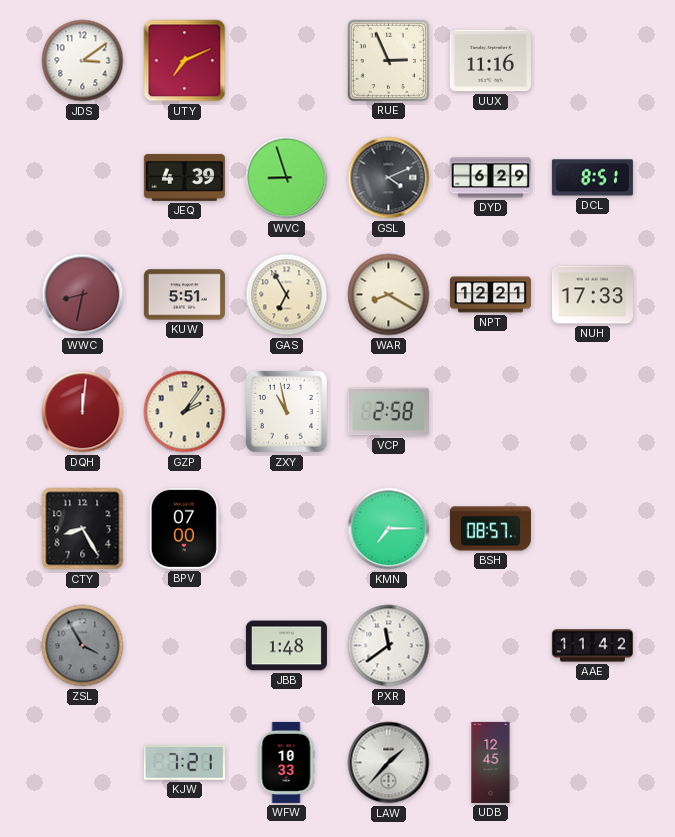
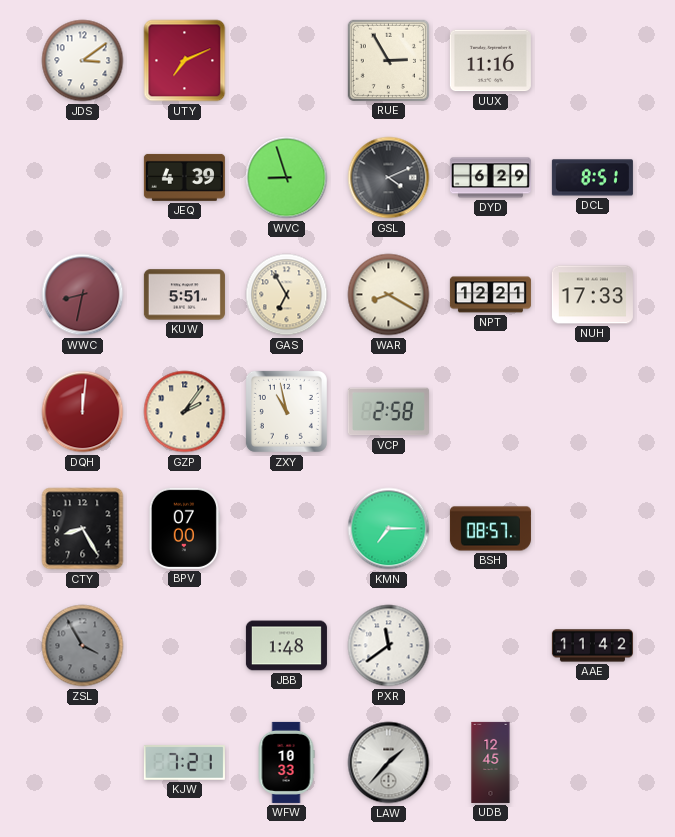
RUE: 2:56 -> 2:55
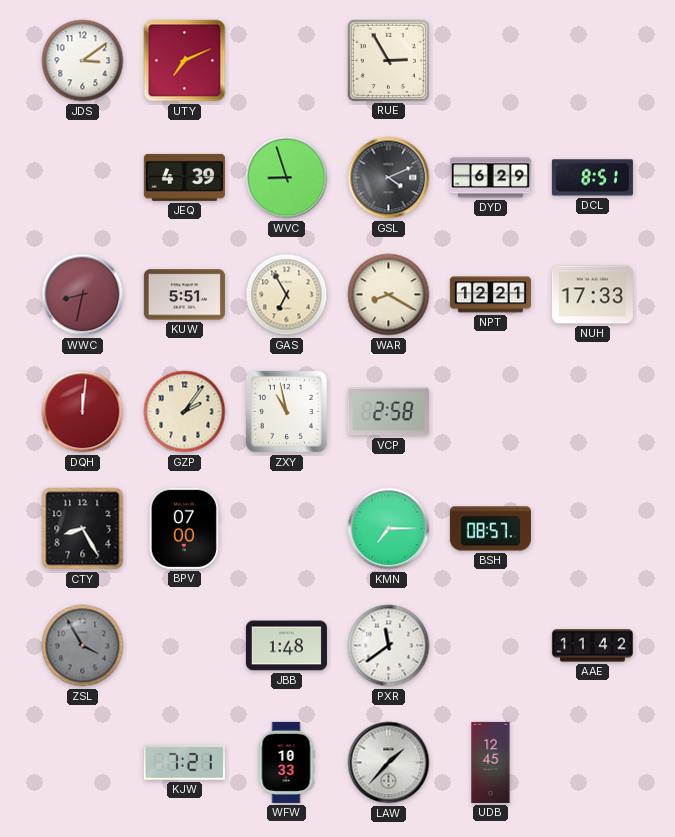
UUX: 11:16 -> none
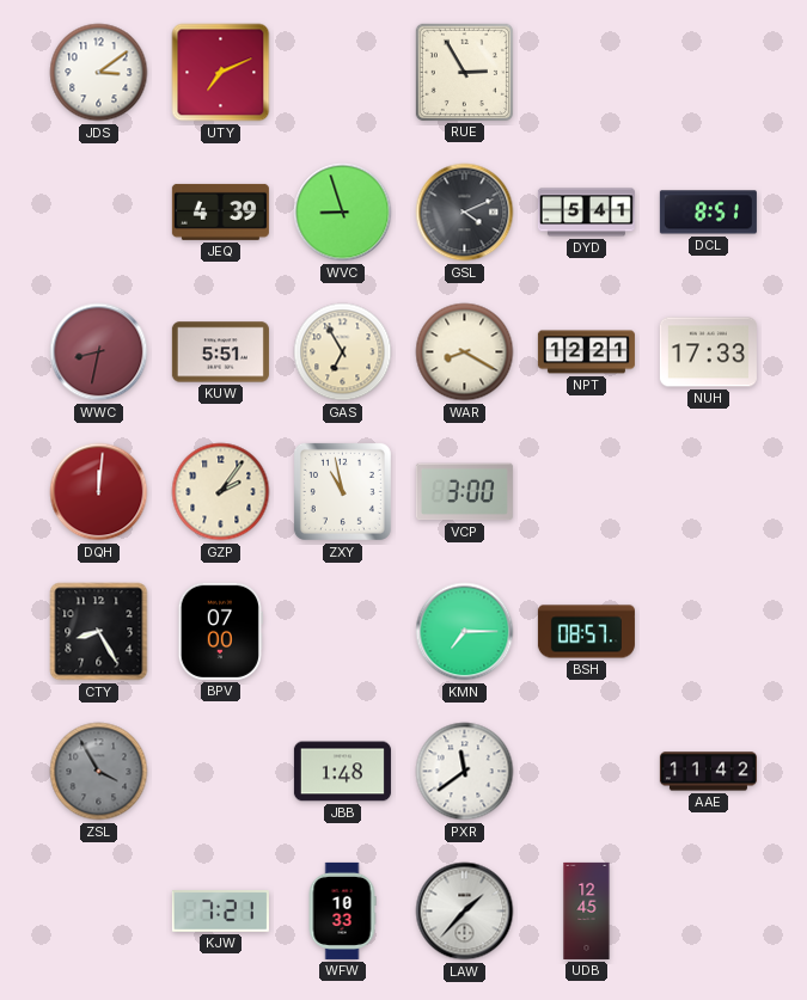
DYD: 6:29 -> 5:41
VCP: 2:58 -> 3:00
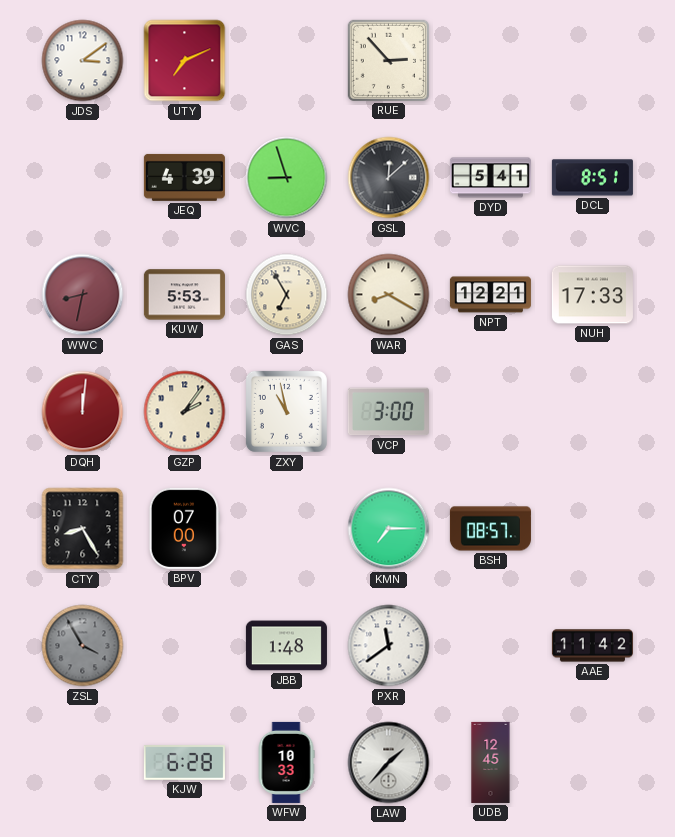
RUE: 2:55 -> 2:53
GSL: 4:11 -> 12:08
KUW: 5:51 -> 5:53
KJW: 7:21 -> 6:28
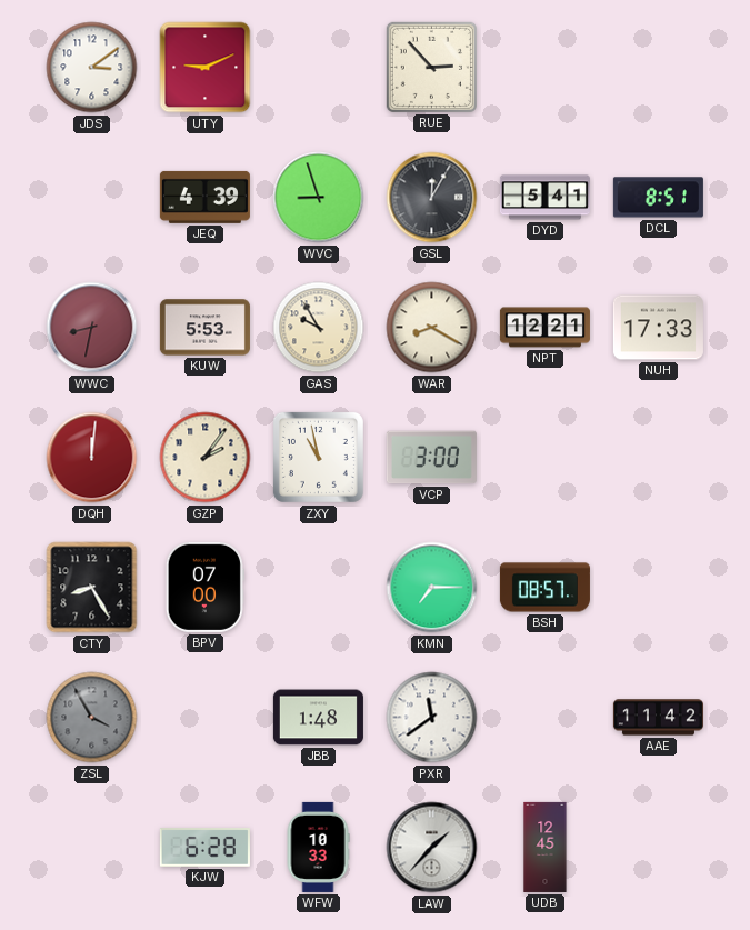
UTY: 7:11 -> 9:11
GSL: 12:08 -> 12:05
GAS: 6:55 -> 9:55
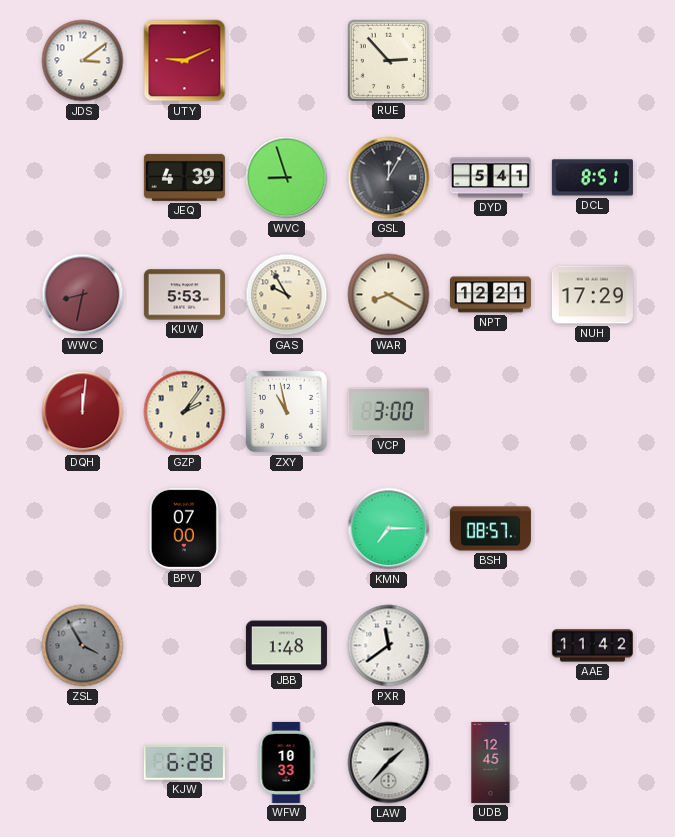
NUH: 17:33 -> 17:29
CTY: 8:25 -> none
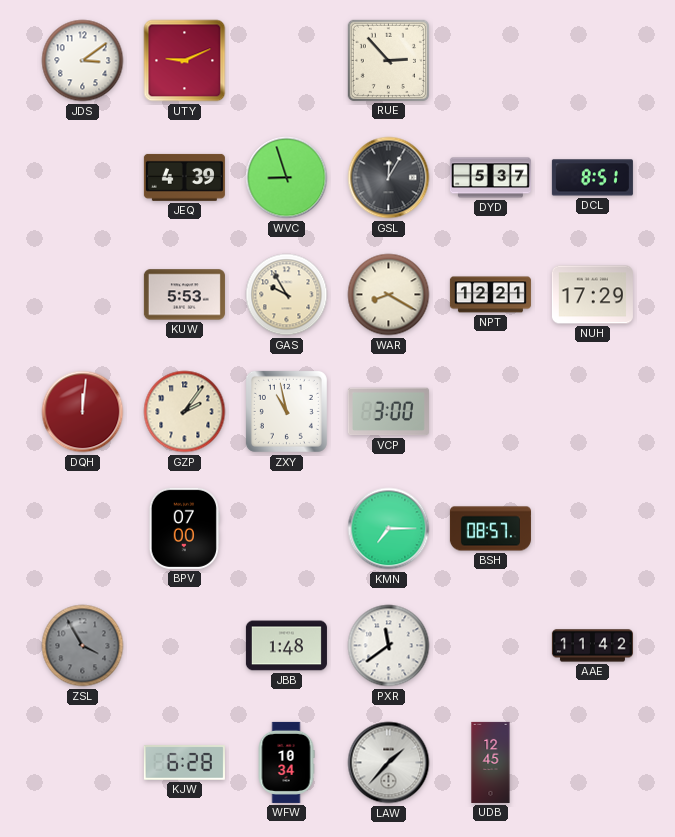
DYD: 5:41 -> 5:37
WWC: 8:32 -> none
WFW: 10:33 -> 10:34
